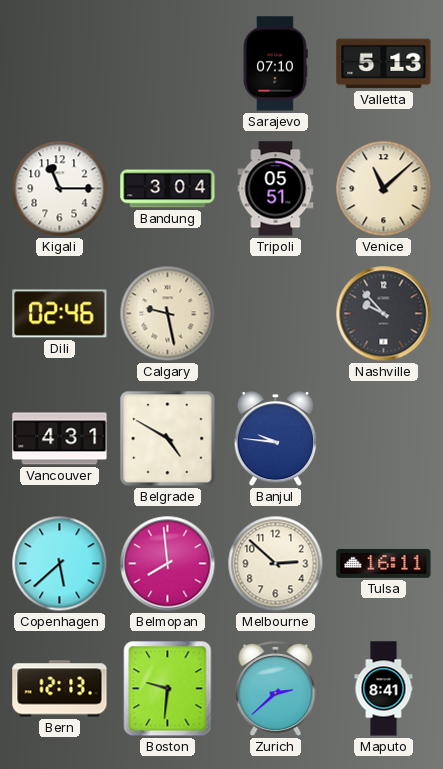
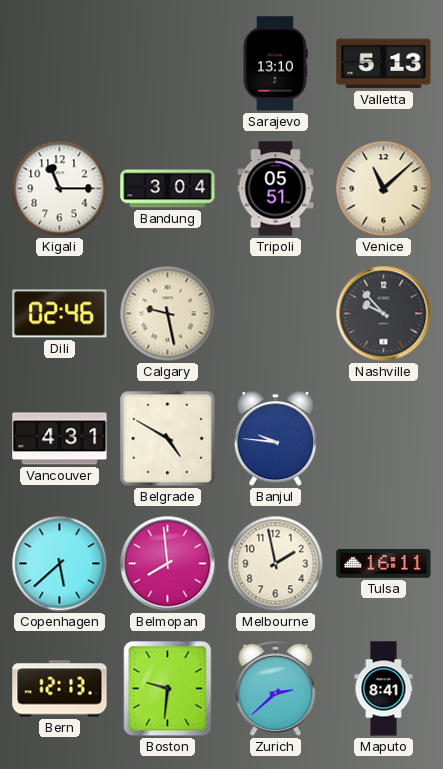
Sarajevo: 07:10 -> 13:10
Melbourne: 2:52 -> 1:58
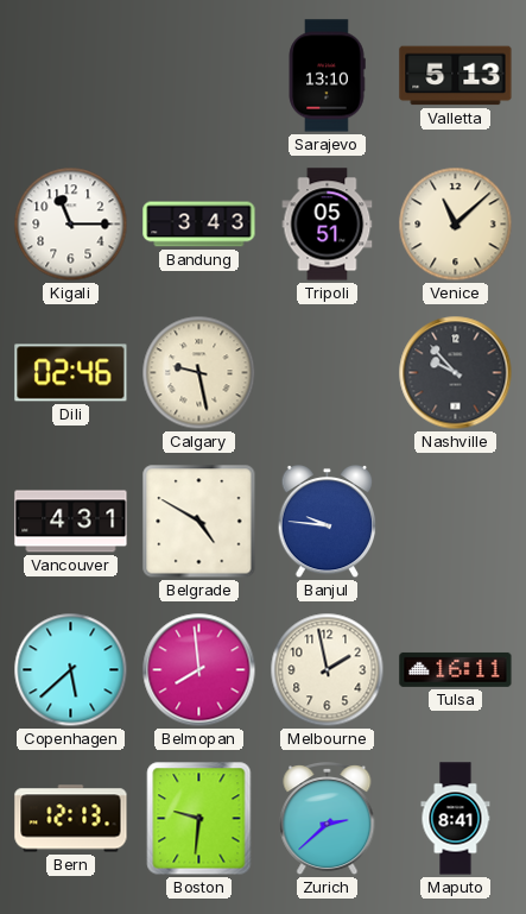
Bandung: 3:04 -> 3:43
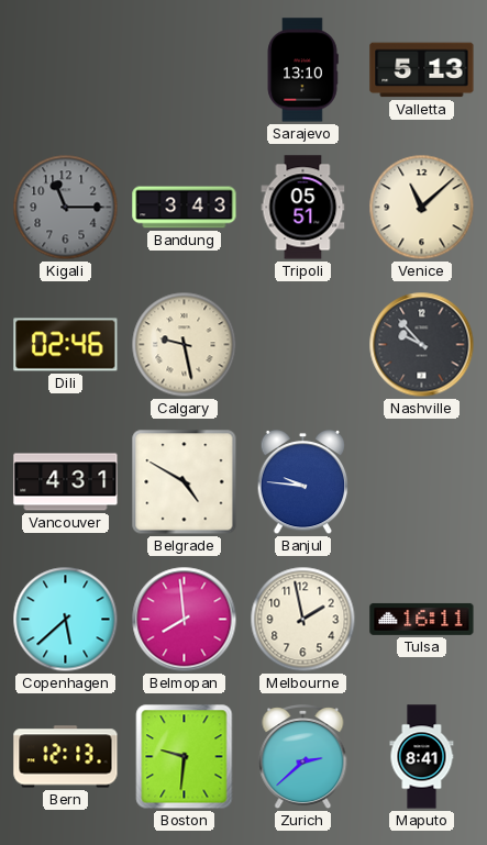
Kigali dial: white -> grey
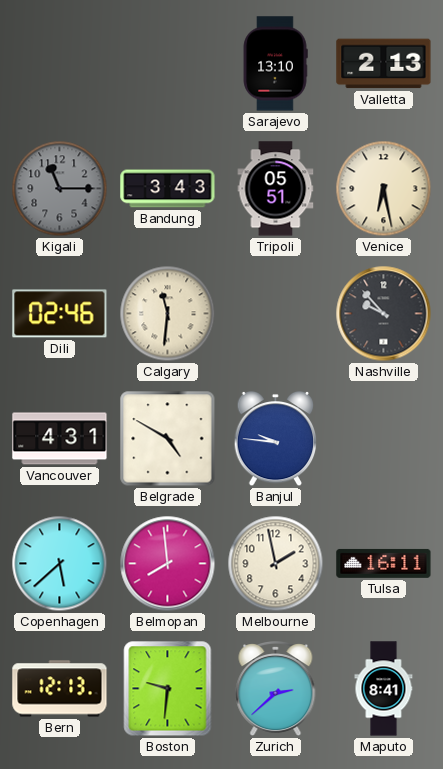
Valletta: 5:13 -> 2:13
Venice: 11:08 -> 6:28
Calgary: 9:28 -> 11:31
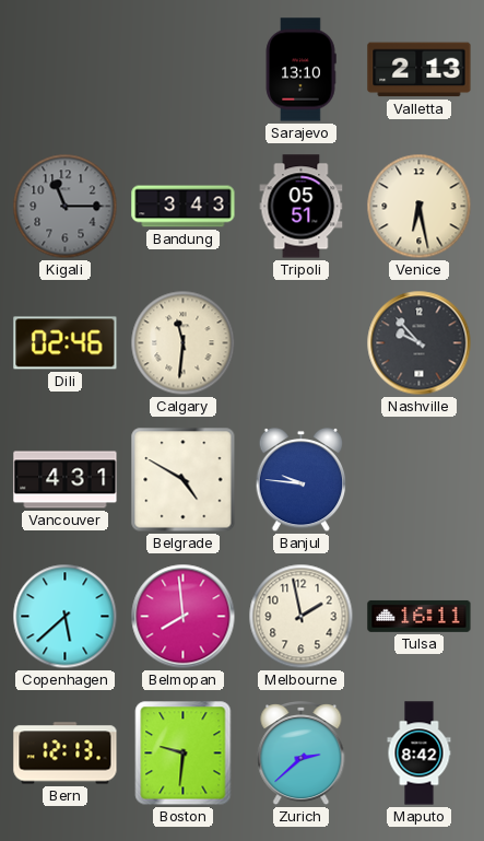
Maputo: 8:41 -> 8:42
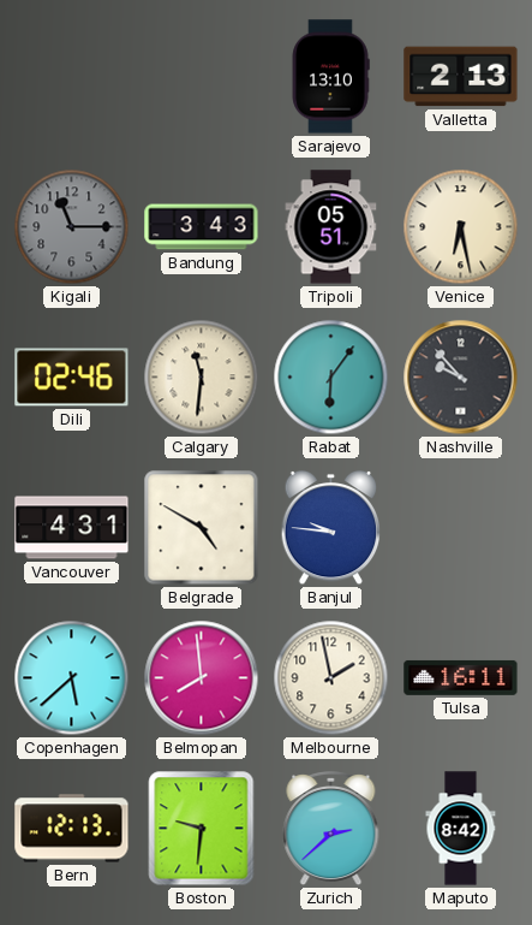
Rabat: none -> 6:06
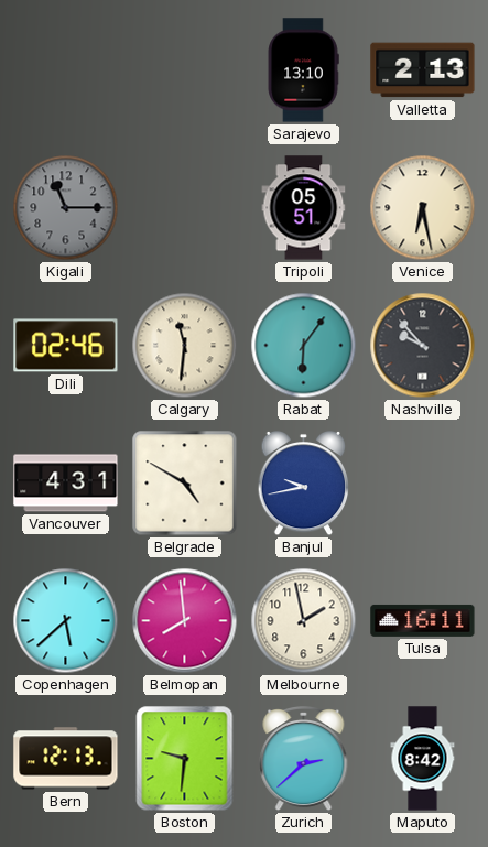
Bandung: 3:43 -> none
Banjul: 9:46 -> 9:43
